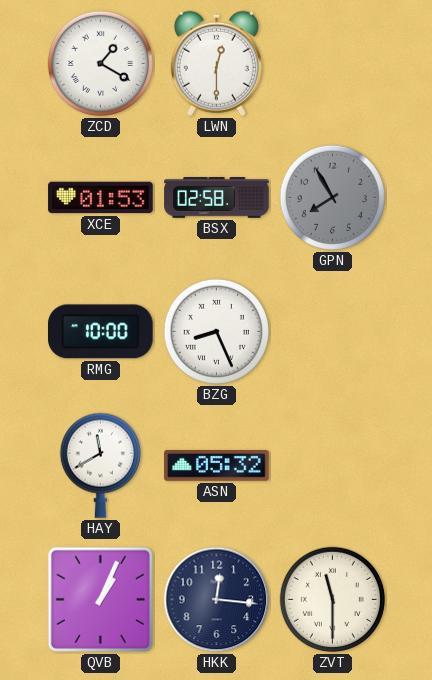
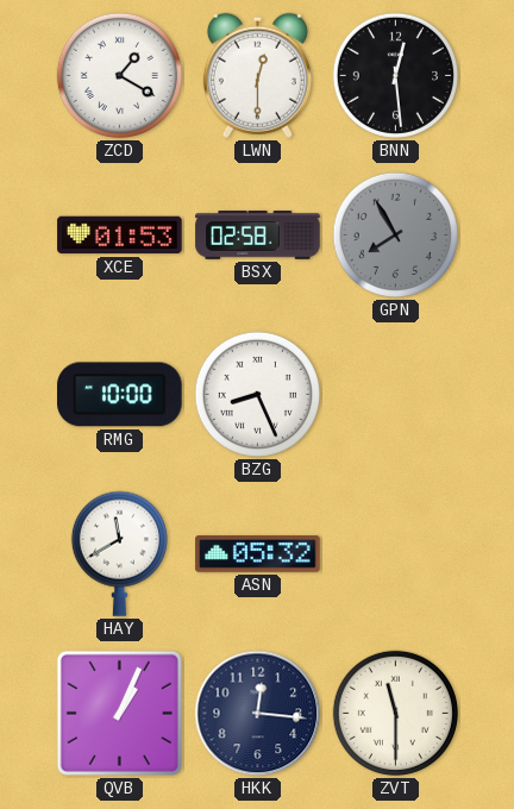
BNN: none -> 12:29
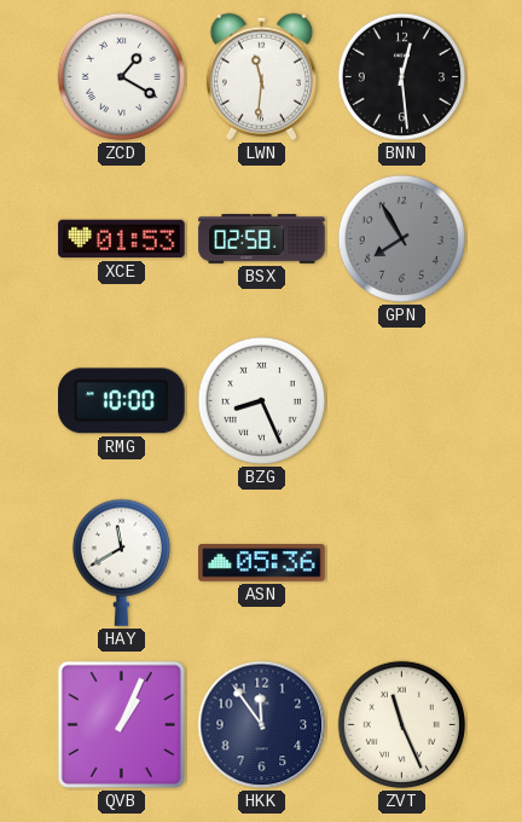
LWN: 12:30 -> 11:31
ASN: 05:32 -> 05:36
HKK: 12:16 -> 11:54
ZVT: 11:30 -> 11:26
